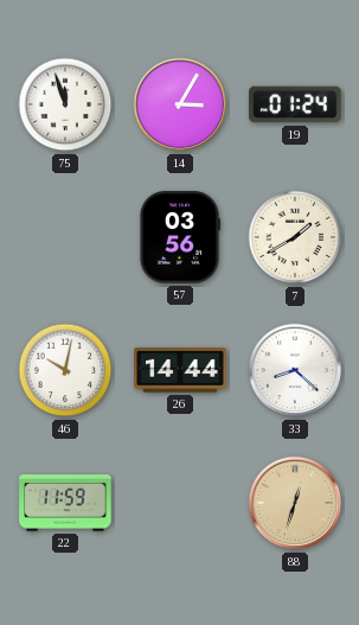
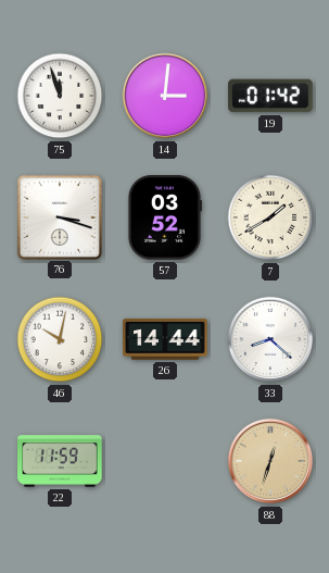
14: 3:05 -> 3:01
19: 01:24 -> 01:42
76: none -> 3:18
57: 03:56 -> 03:52
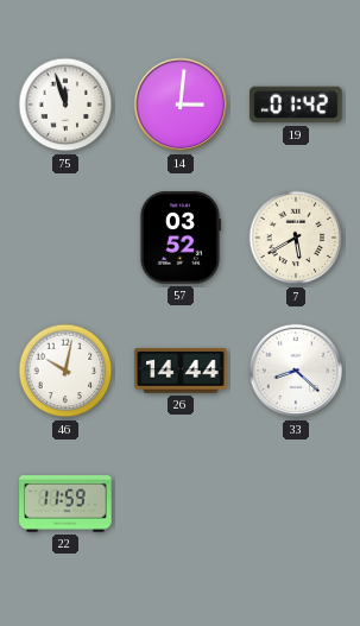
76: 3:18 -> none
7: 1:40 -> 5:40
88: 12:33 -> none
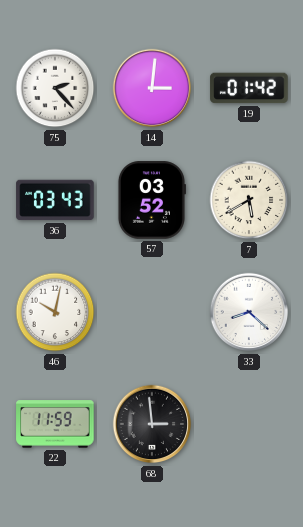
75: 11:57 -> 2:23
36: none -> 03:43
26: 14:44 -> none
68: none -> 2:59
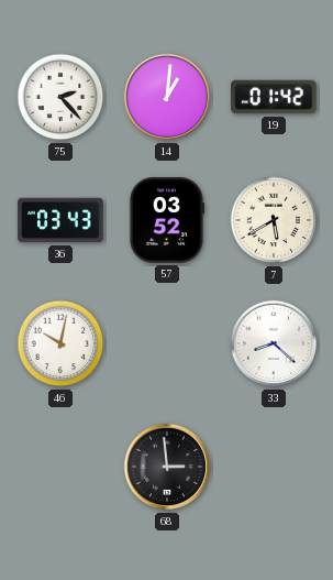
14: 3:01 -> 1:01
22: 11:59 -> none
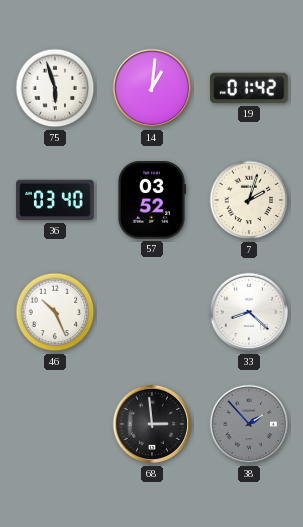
75: 2:23 -> 5:57
36: 03:43 -> 03:40
7: 5:40 -> 2:03
46: 10:02 -> 10:26
38: none -> 1:53
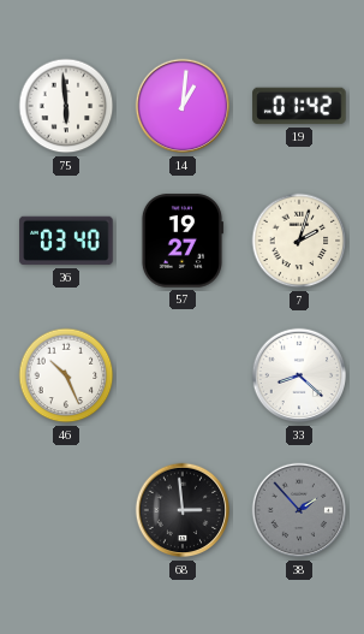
75: 5:57 -> 5:59
57: 03:52 -> 19:27
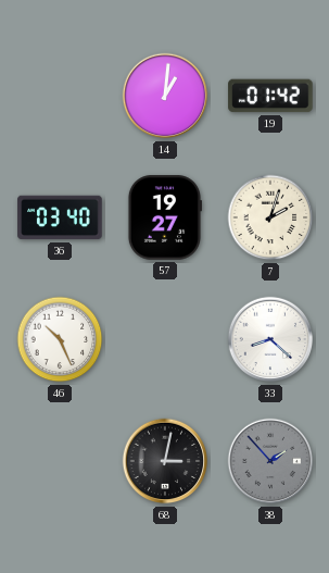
75: 5:59 -> none
68: 2:59 -> 3:02
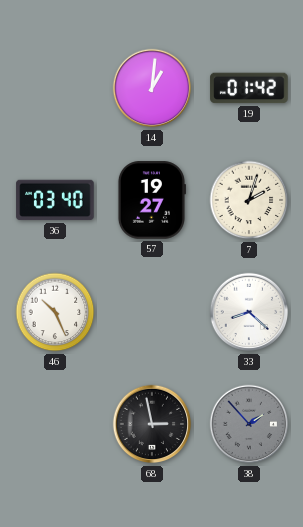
68: 3:02 -> 2:58
